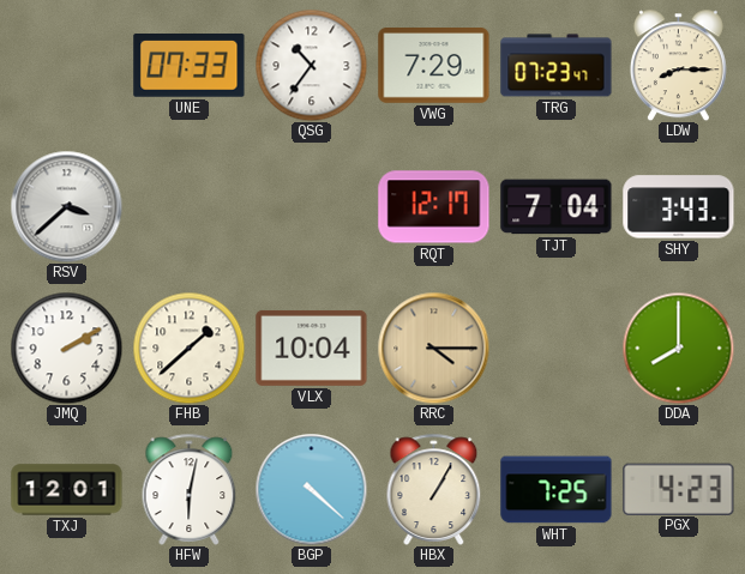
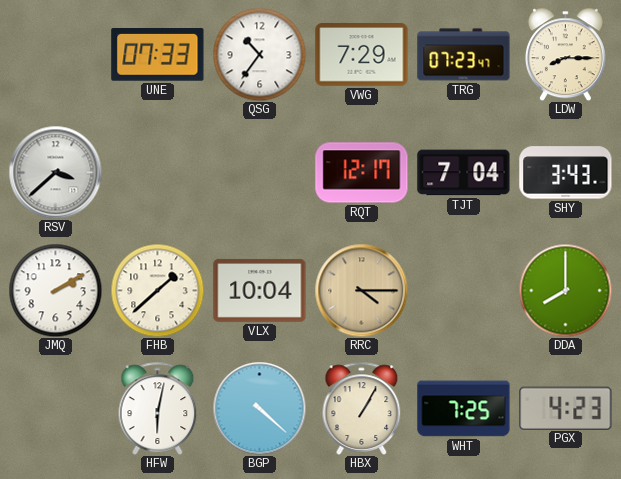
TXJ: 12:01 -> none
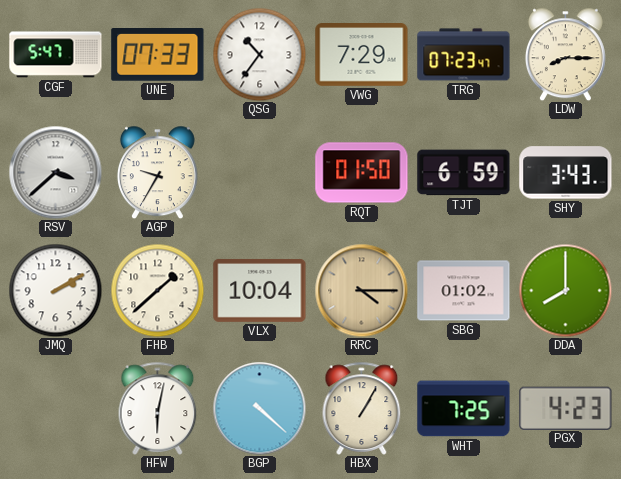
CGF: none -> 5:47
AGP: none -> 9:35
RQT: 12:17 -> 01:50
TJT: 7:04 -> 6:59
SBG: none -> 01:02
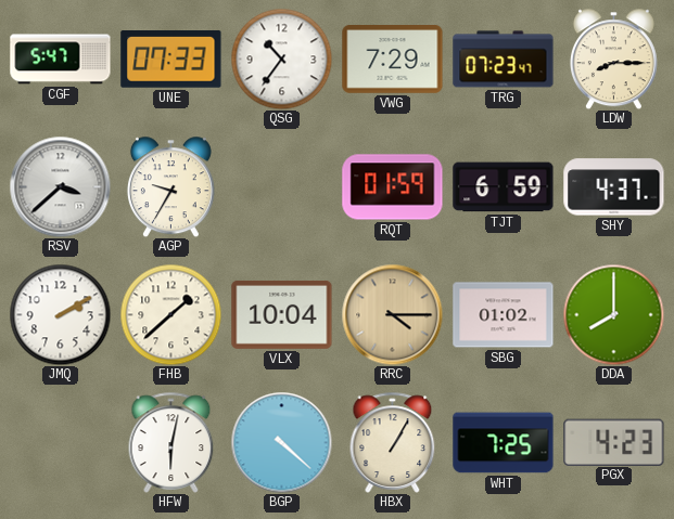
RQT: 01:50 -> 01:59
SHY: 3:43 -> 4:37
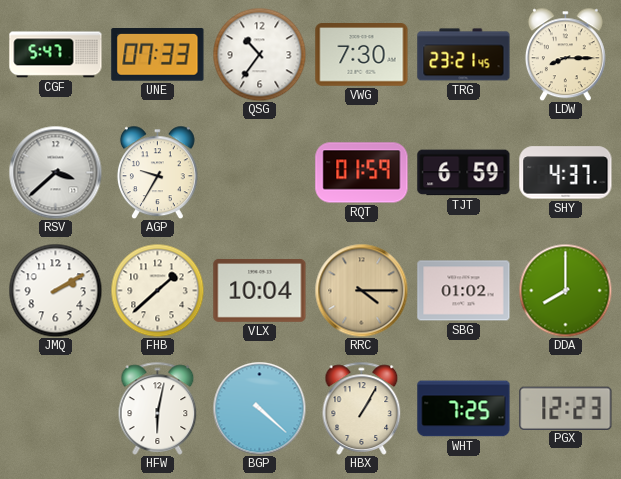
VWG: 7:29 -> 7:30
TRG: 07:23 -> 23:21
PGX: 4:23 -> 12:23
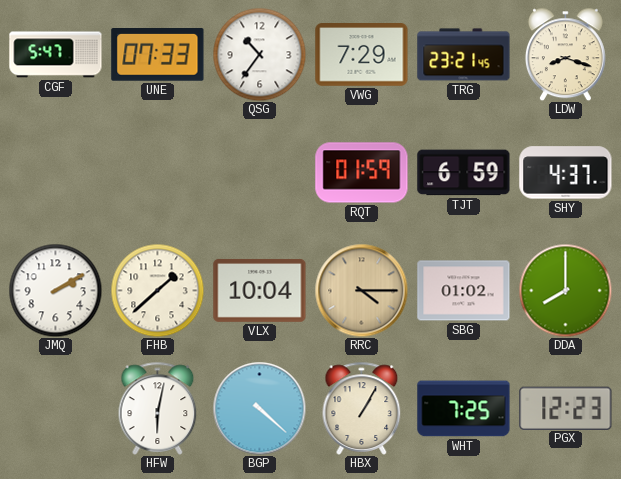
VWG: 7:30 -> 7:29
LDW: 8:15 -> 8:18
RSV: 3:38 -> none
AGP: 9:35 -> none
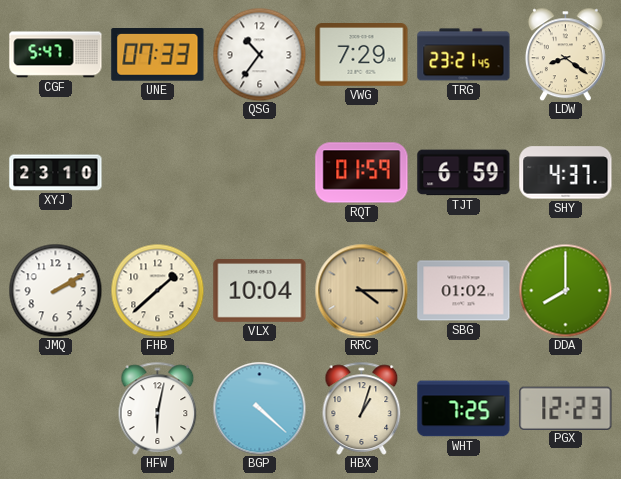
LDW: 8:18 -> 8:21
XYJ: none -> 23:10
HBX: 1:05 -> 1:03
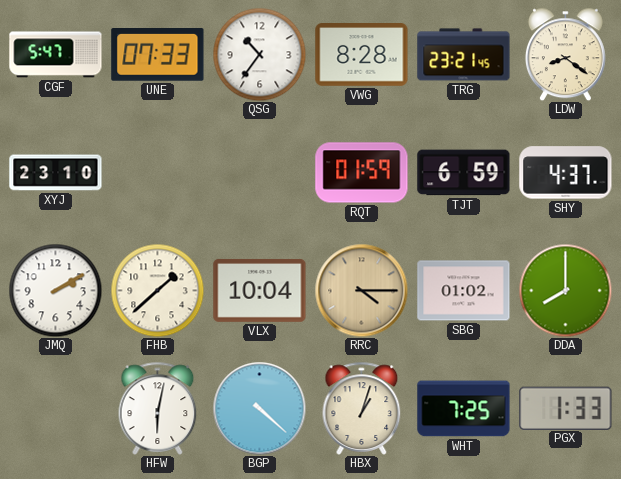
VWG: 7:29 -> 8:28
PGX: 12:23 -> 1:33
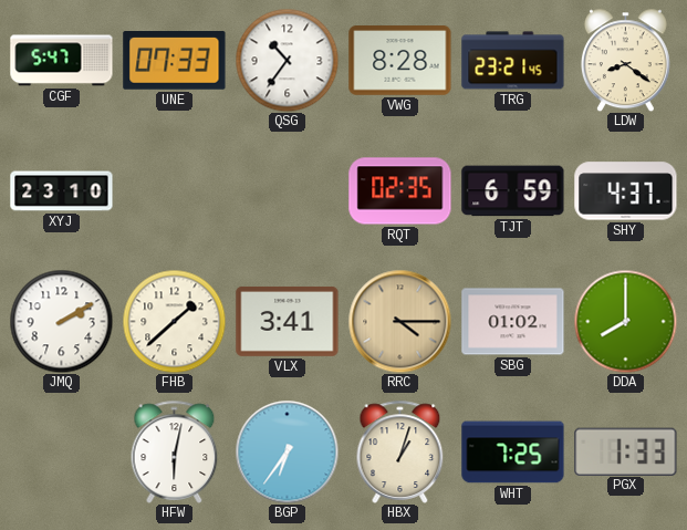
RQT: 01:59 -> 02:35
VLX: 10:04 -> 3:41
BGP: 4:22 -> 6:36
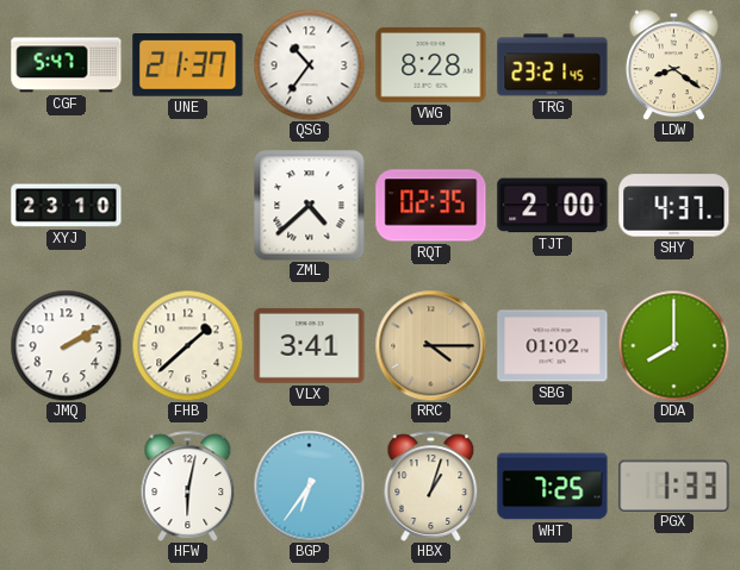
UNE: 07:33 -> 21:37
ZML: none -> 4:38
TJT: 6:59 -> 2:00
